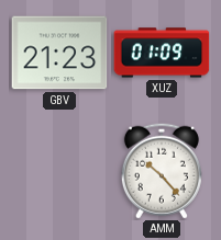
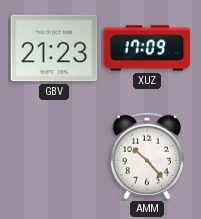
XUZ: 01:09 -> 17:09
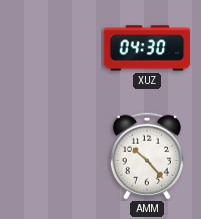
GBV: 21:23 -> none
XUZ: 17:09 -> 04:30
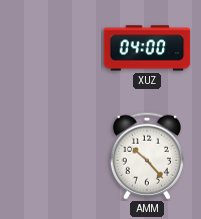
XUZ: 04:30 -> 04:00
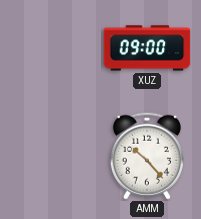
XUZ: 04:00 -> 09:00
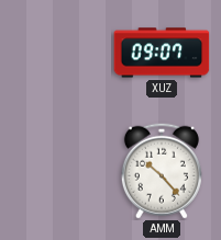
XUZ: 09:00 -> 09:07
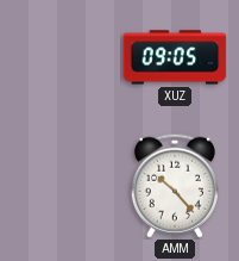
XUZ: 09:07 -> 09:05
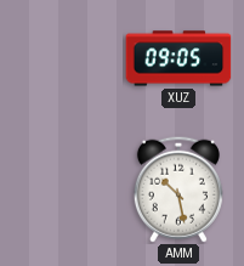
AMM: 10:23 -> 10:28
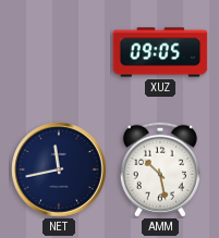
NET: none -> 11:43
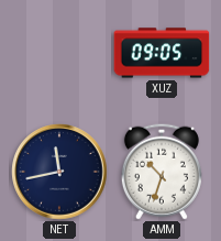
AMM: 10:28 -> 10:33
